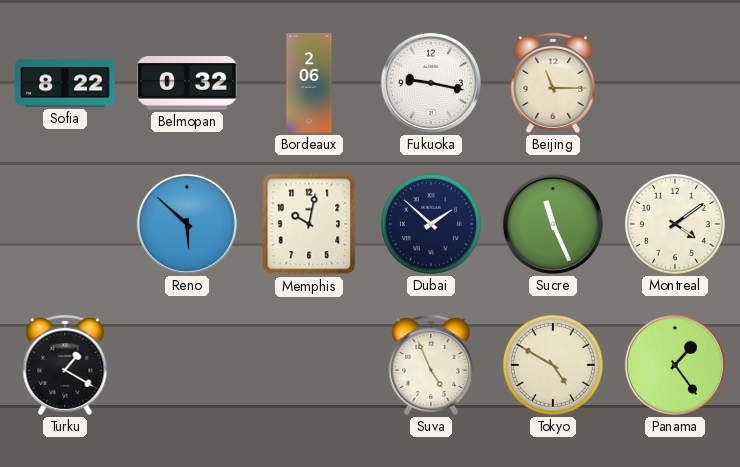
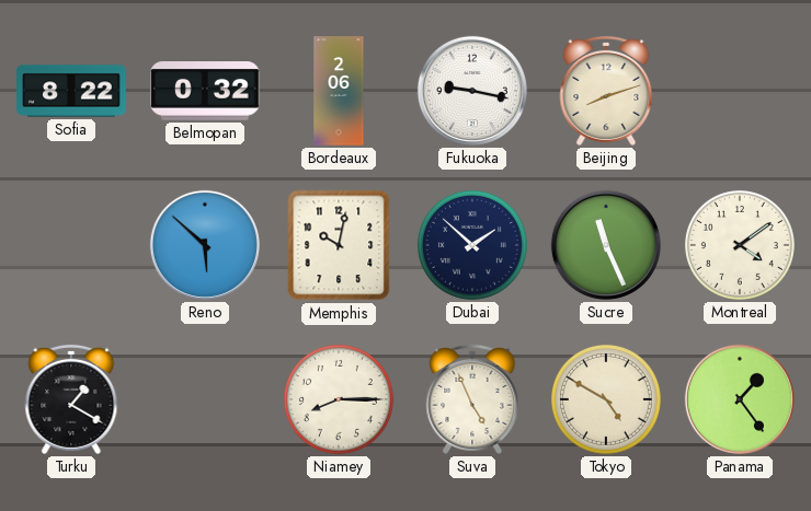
Beijing: 11:15 -> 8:12
Niamey: none -> 8:15
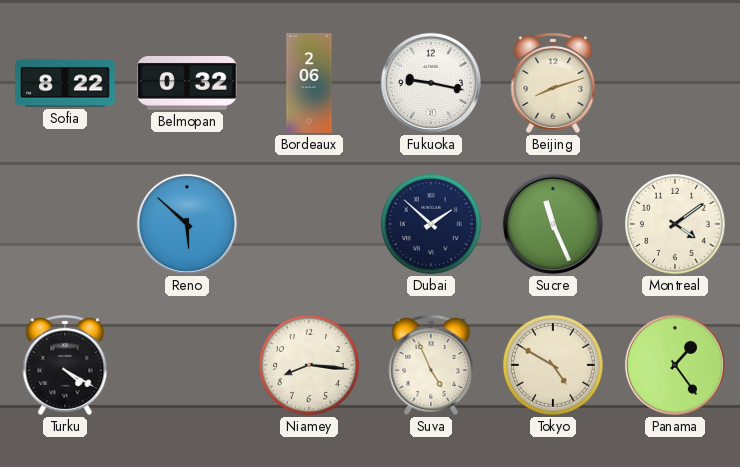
Memphis: 10:02 -> none
Turku: 1:20 -> 4:20
Niamey: 8:15 -> 8:16
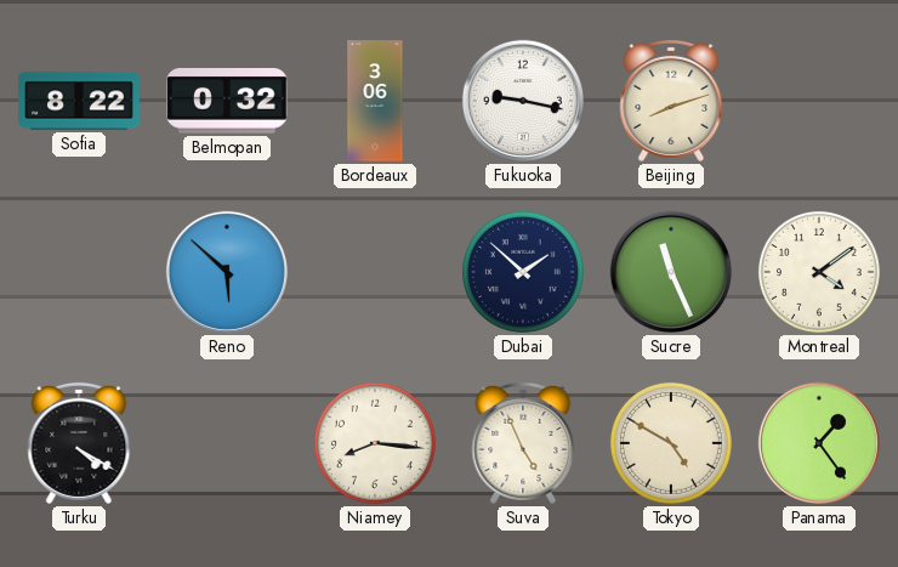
Bordeaux: 2:06 -> 3:06
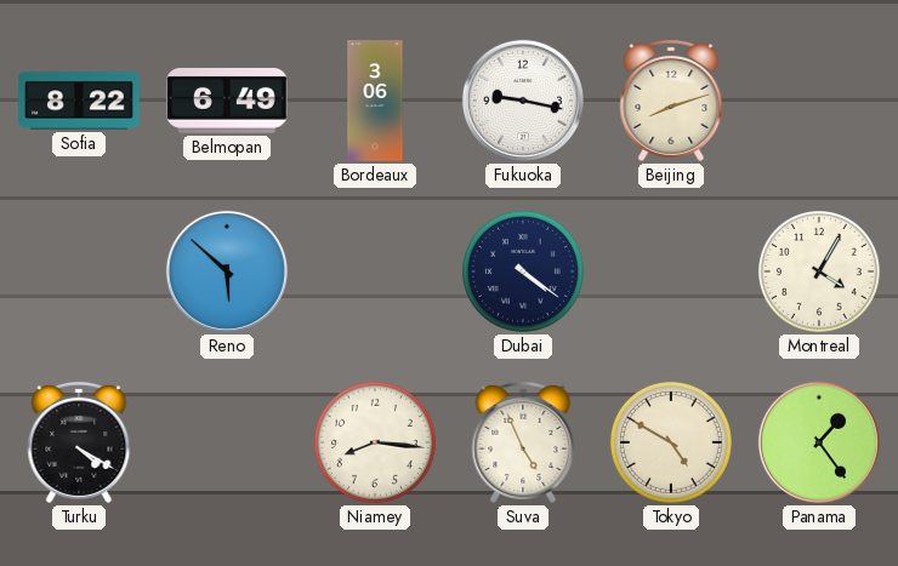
Belmopan: 0:32 -> 6:49
Dubai: 1:52 -> 4:21
Sucre: 11:26 -> none
Montreal: 4:09 -> 4:05
